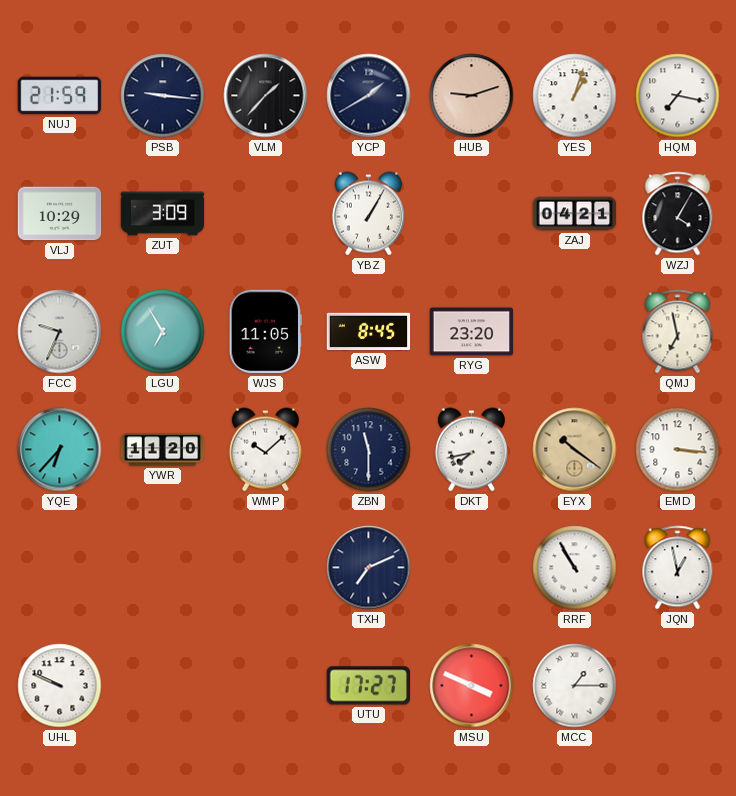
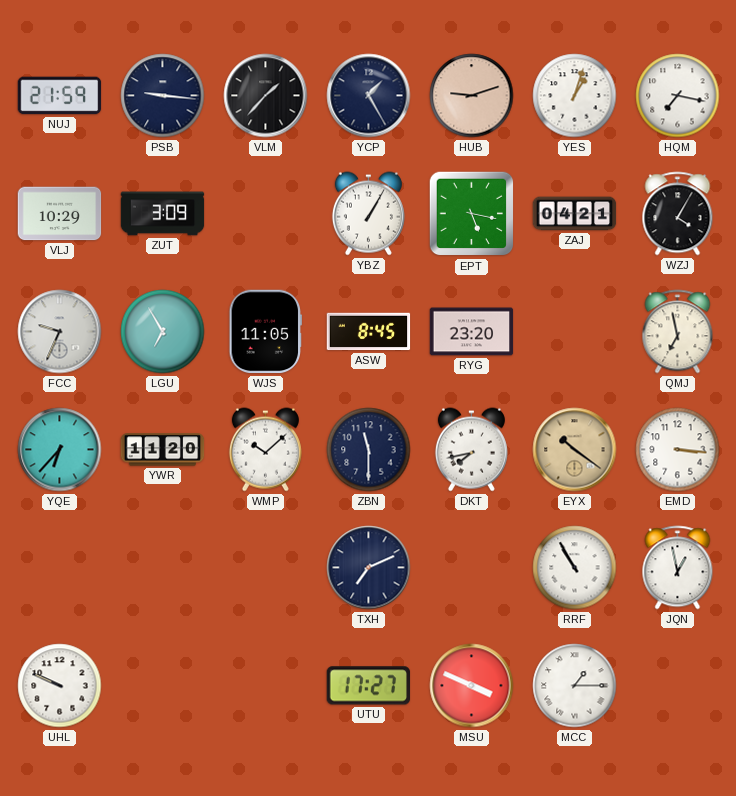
YCP: 1:40 -> 1:25
EPT: none -> 5:17
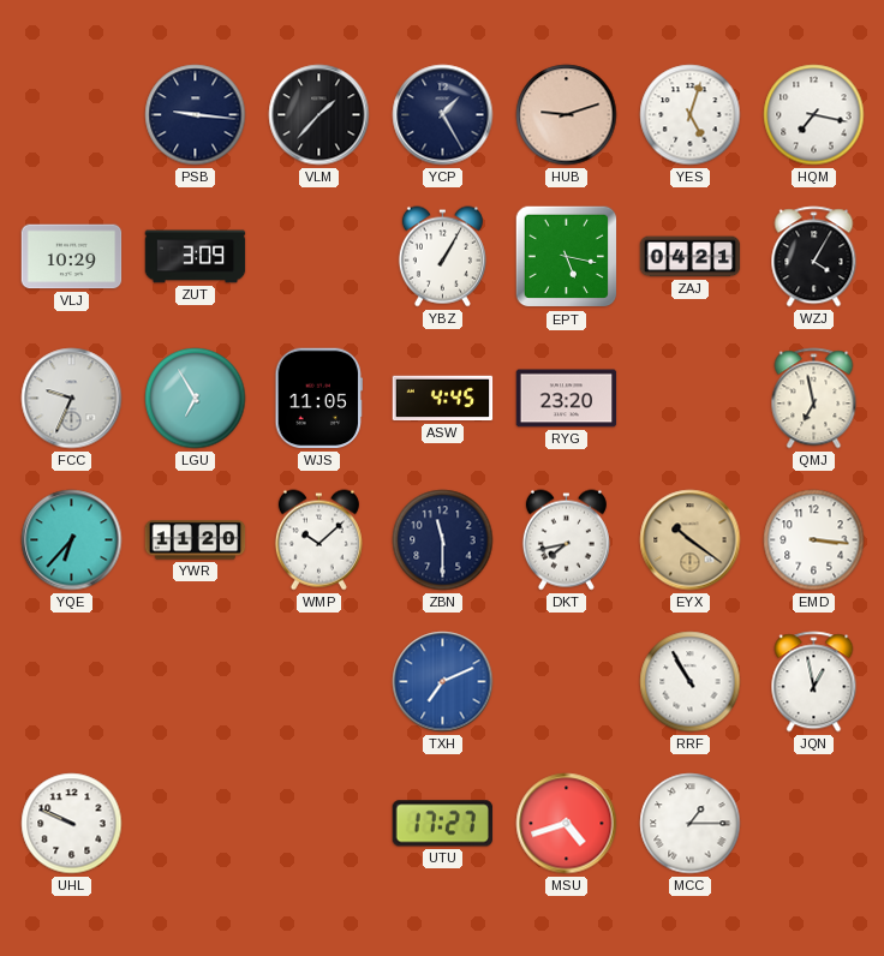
NUJ: 21:59 -> none
YES: 1:03 -> 5:03
ASW: 8:45 -> 4:45
TXH dial: navy -> blue
MSU: 3:49 -> 4:42
